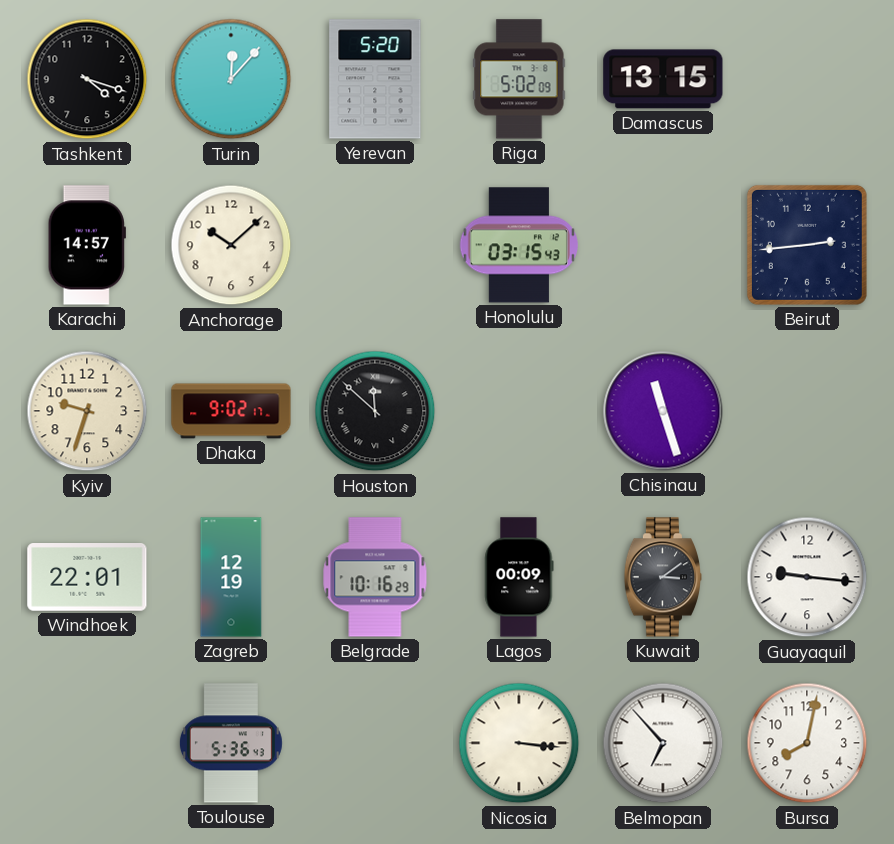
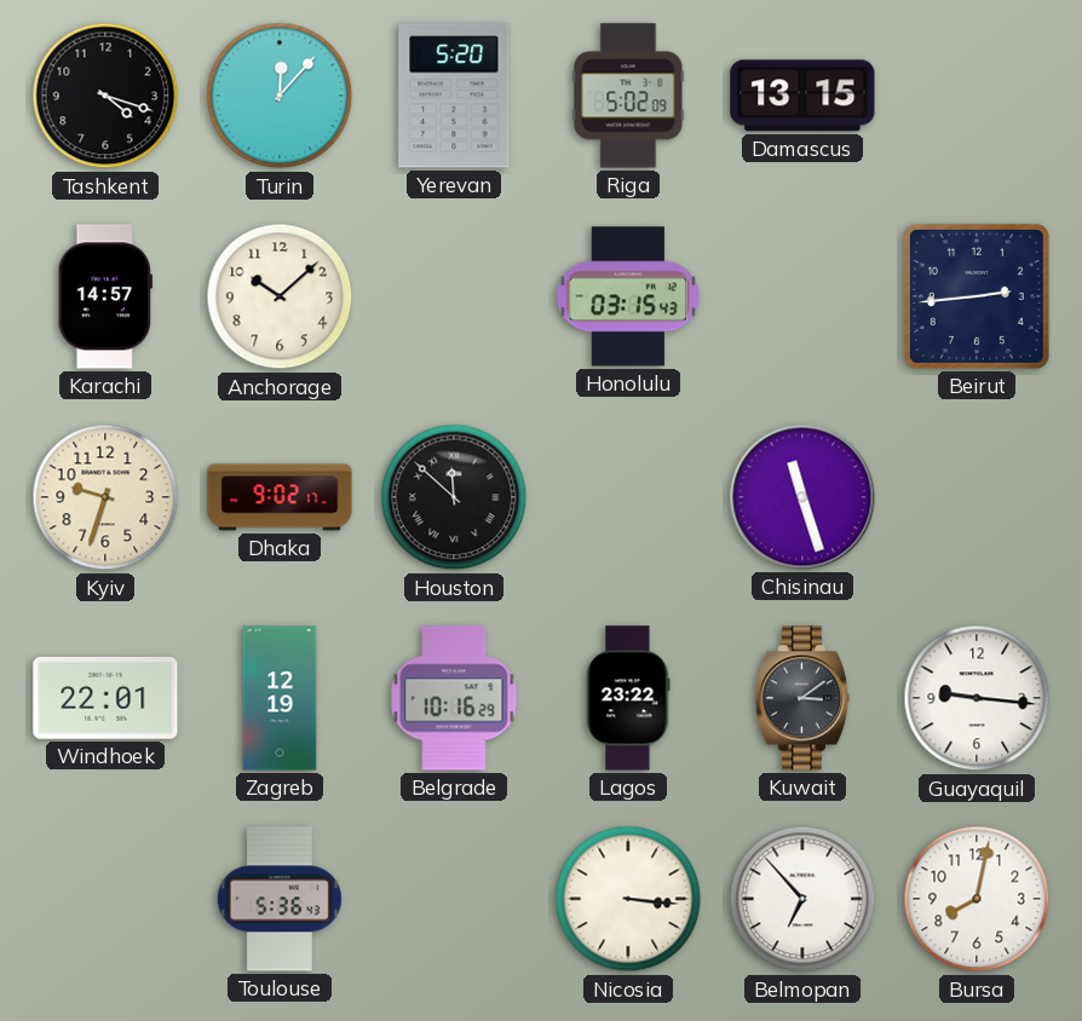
Lagos: 00:09 -> 23:22
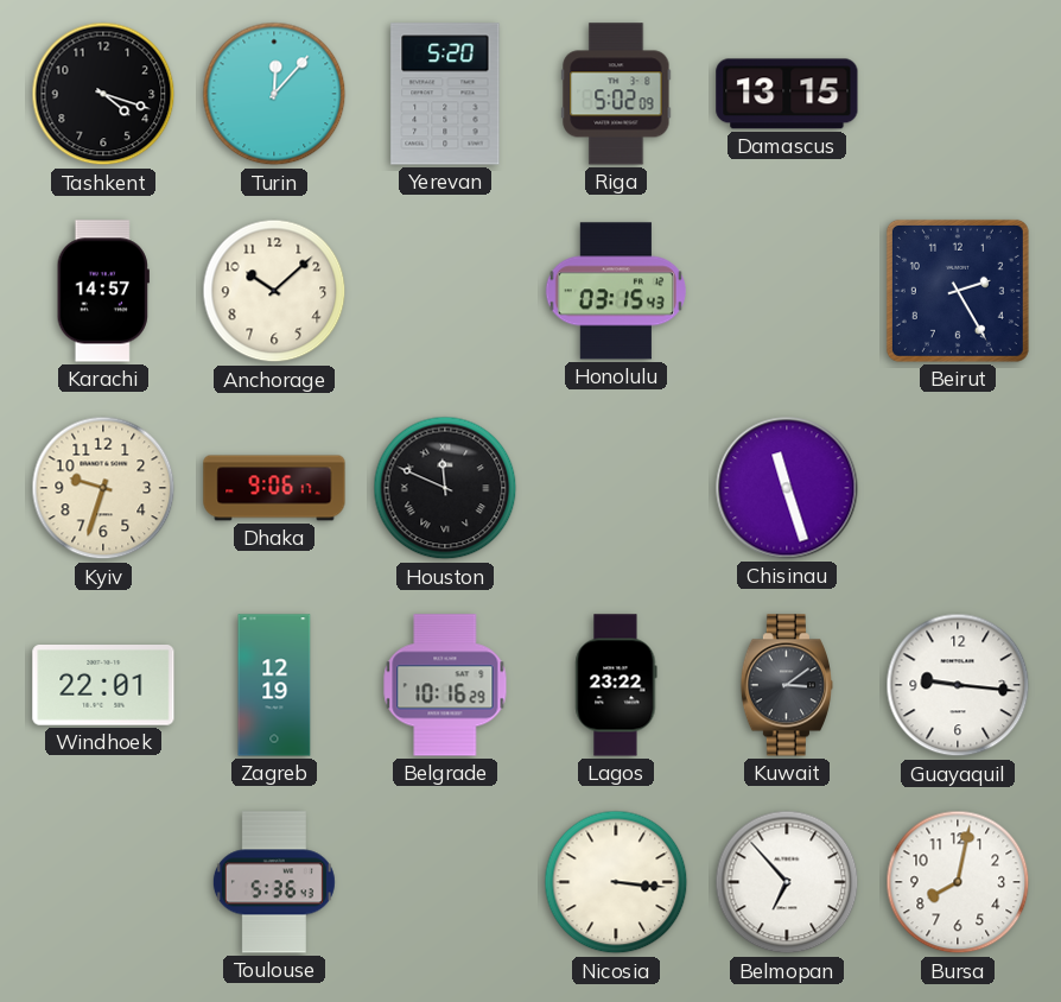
Beirut: 2:44 -> 2:25
Dhaka: 9:02 -> 9:06
Houston: 11:52 -> 11:49
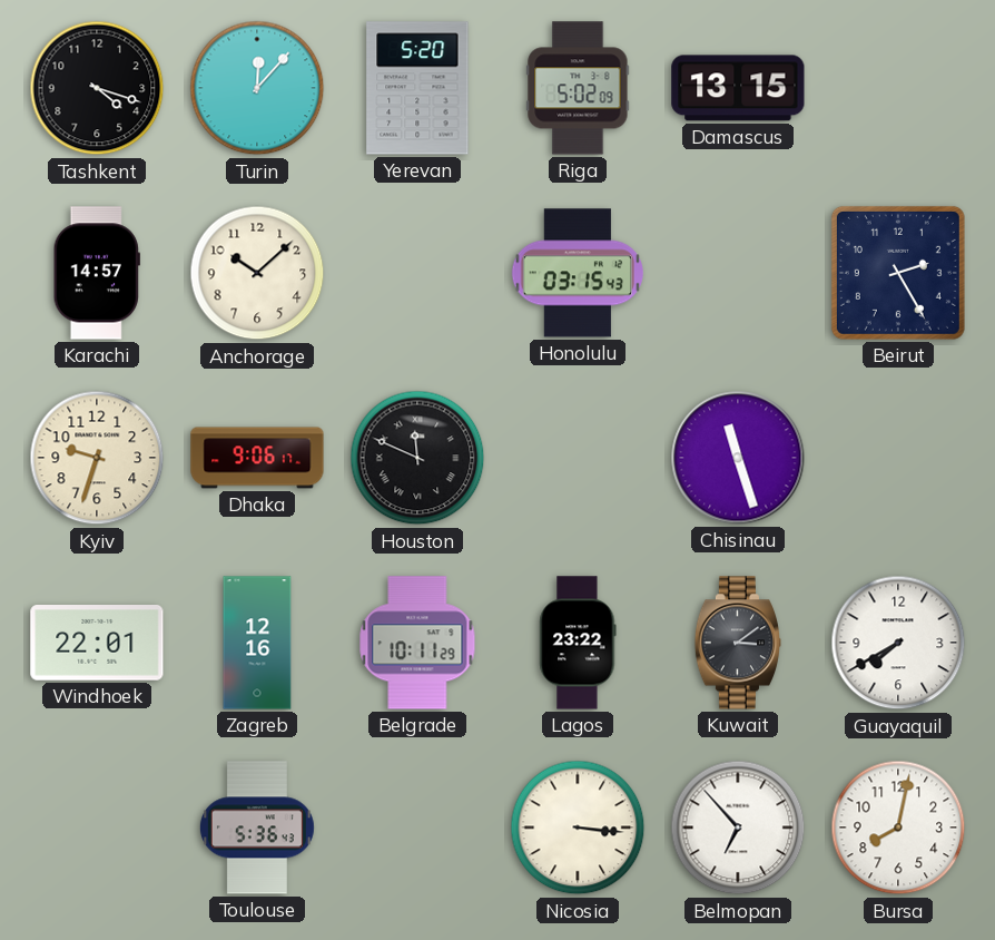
Zagreb: 12:19 -> 12:16
Belgrade: 10:16 -> 10:11
Guayaquil: 9:16 -> 7:40
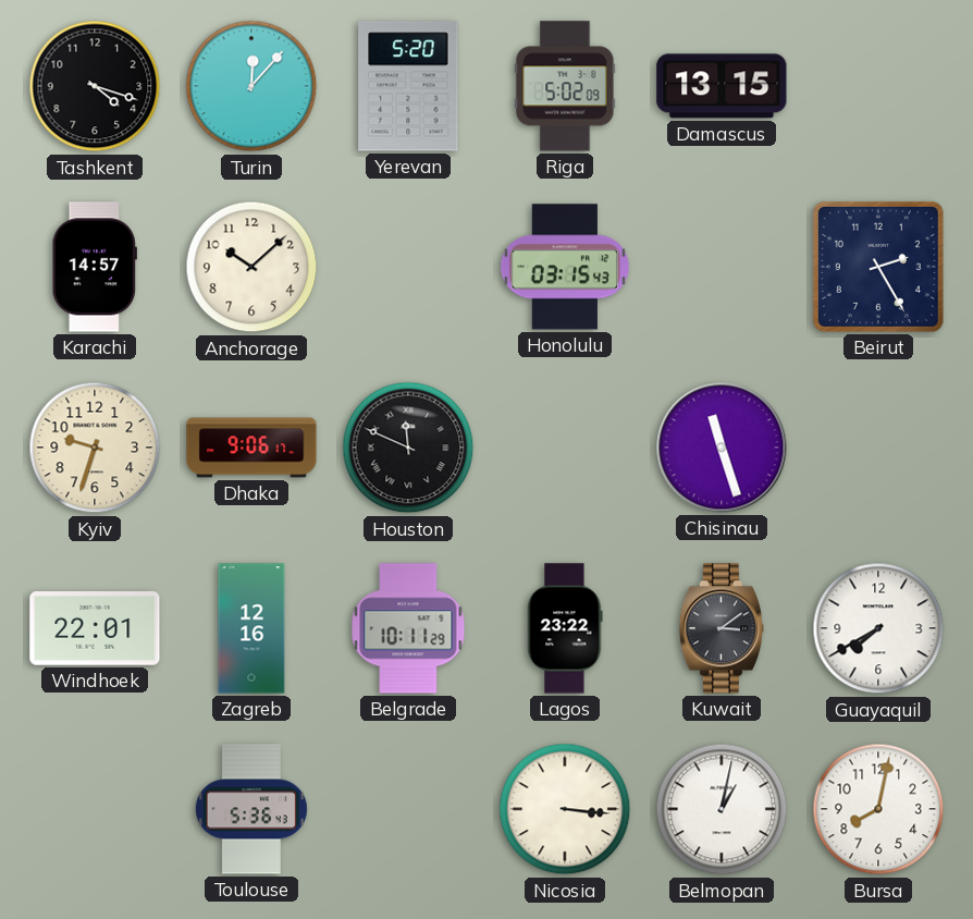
Belmopan: 6:53 -> 1:02
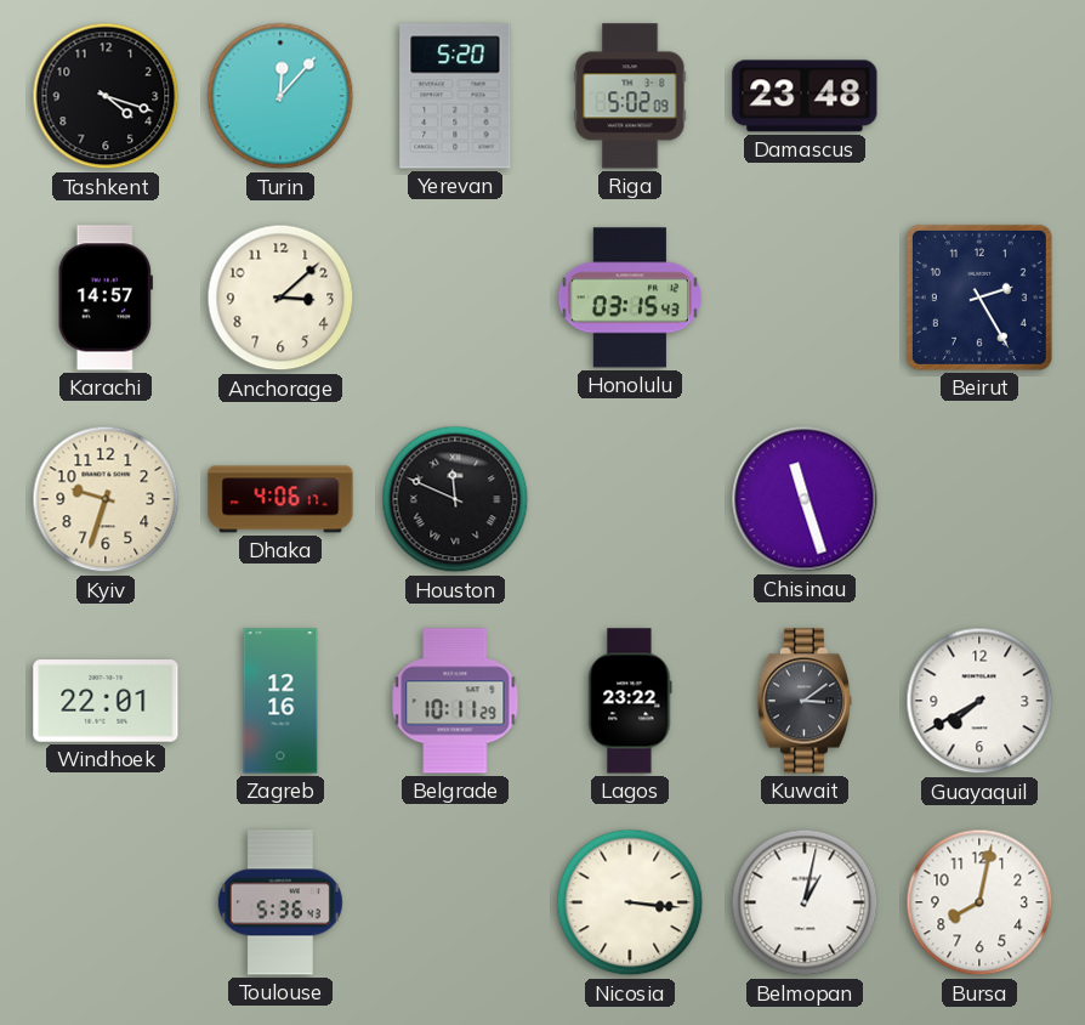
Damascus: 13:15 -> 23:48
Anchorage: 10:08 -> 3:08
Dhaka: 9:06 -> 4:06
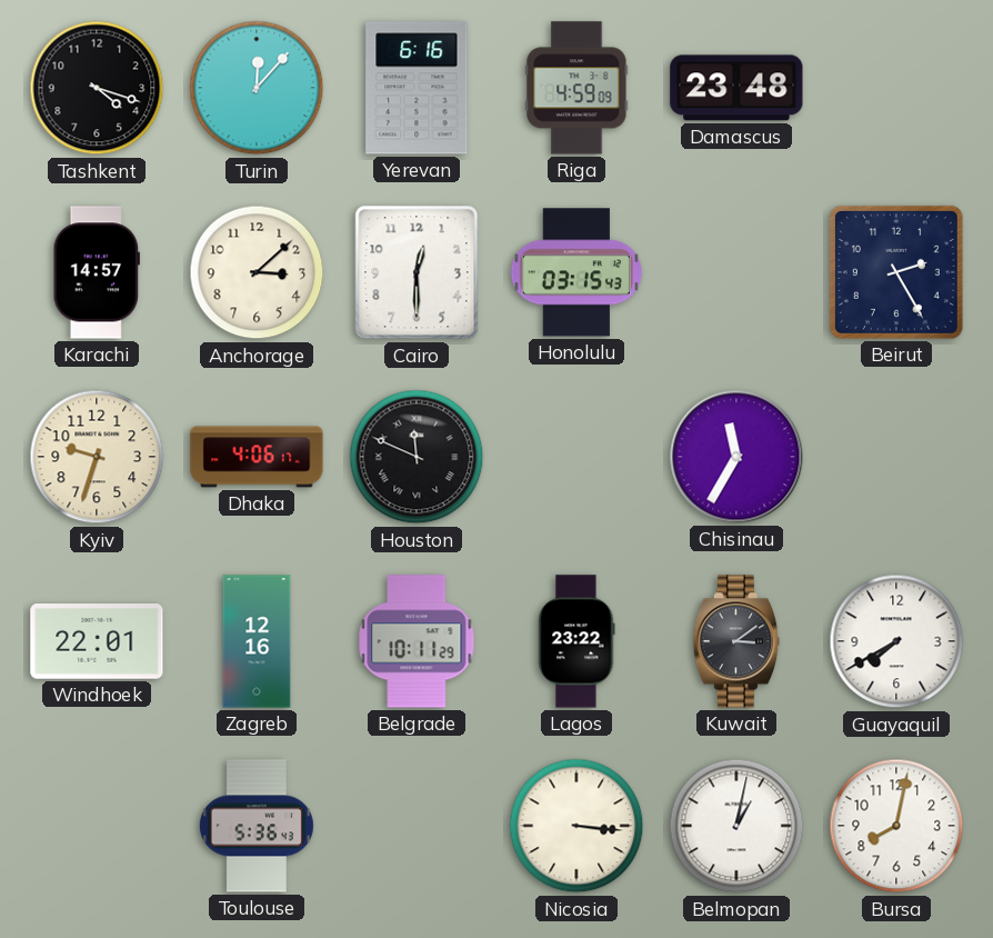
Yerevan: 5:20 -> 6:16
Riga: 5:02 -> 4:59
Cairo: none -> 12:30
Chisinau: 11:27 -> 11:35
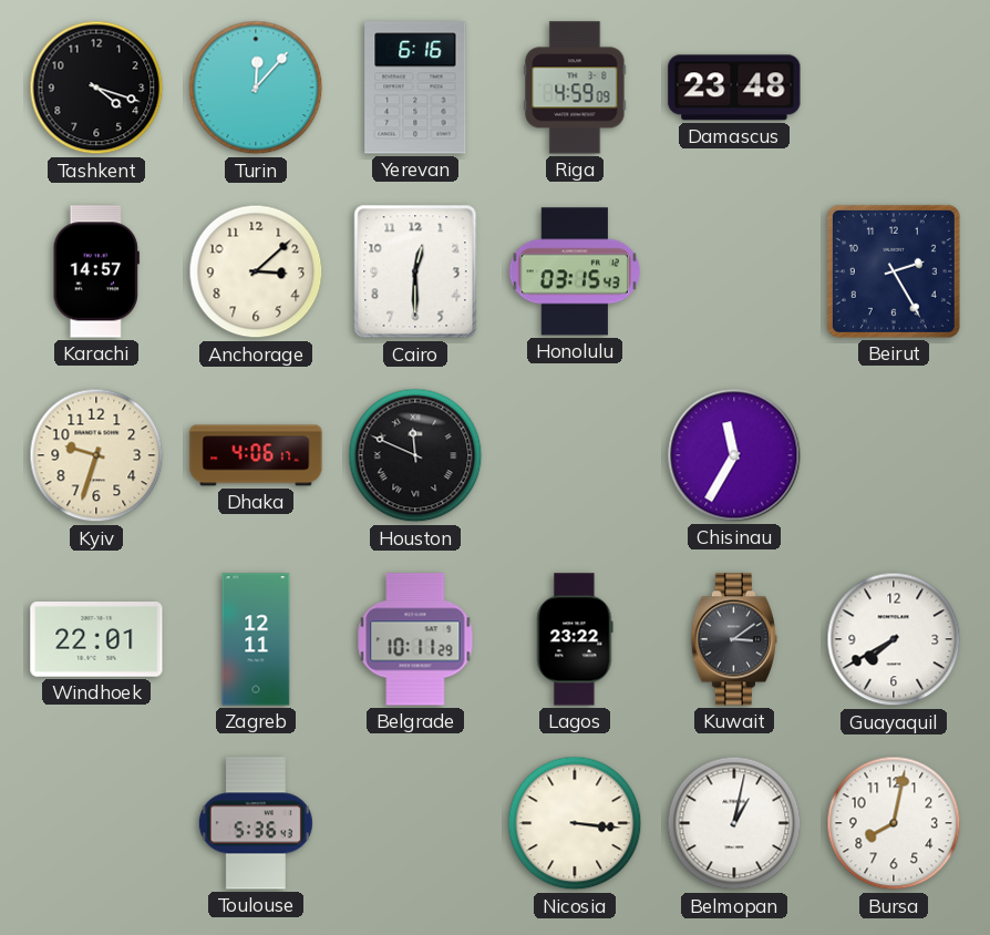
Zagreb: 12:16 -> 12:11
